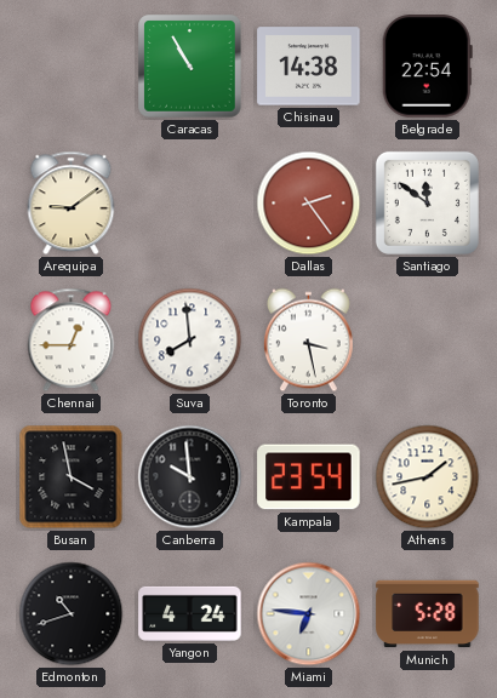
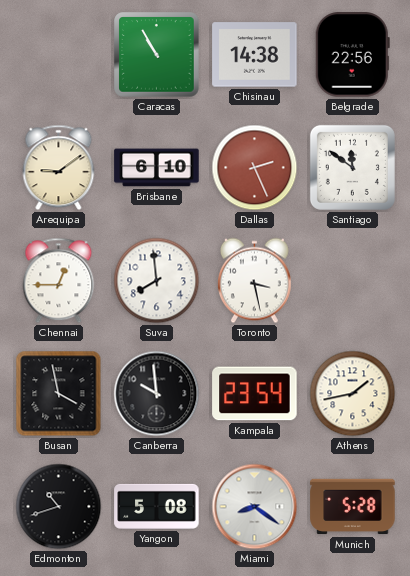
Belgrade: 22:54 -> 22:56
Brisbane: none -> 6:10
Dallas: 2:24 -> 2:26
Yangon: 4:24 -> 5:08
Miami: 6:46 -> 8:21
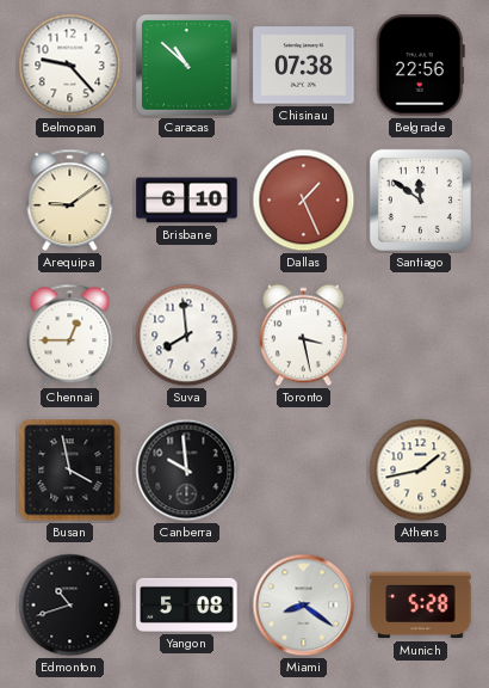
Belmopan: none -> 9:23
Caracas: 10:55 -> 10:52
Chisinau: 14:38 -> 07:38
Dallas: 2:26 -> 1:26
Kampala: 23:54 -> none
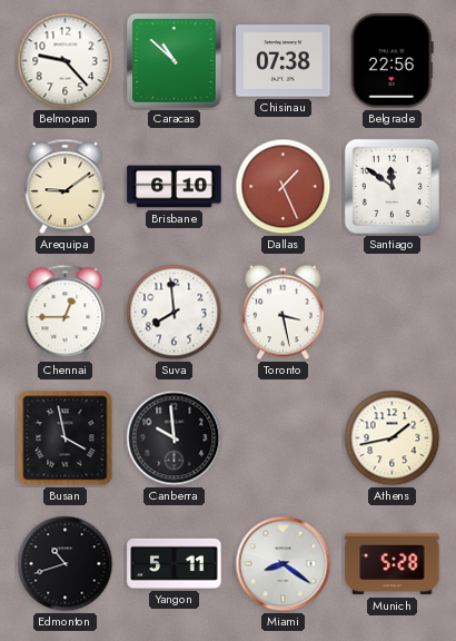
Yangon: 5:08 -> 5:11
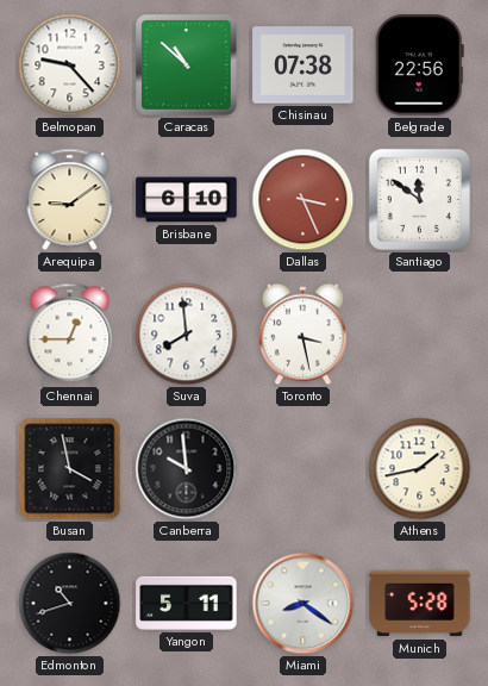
Dallas: 1:26 -> 3:26
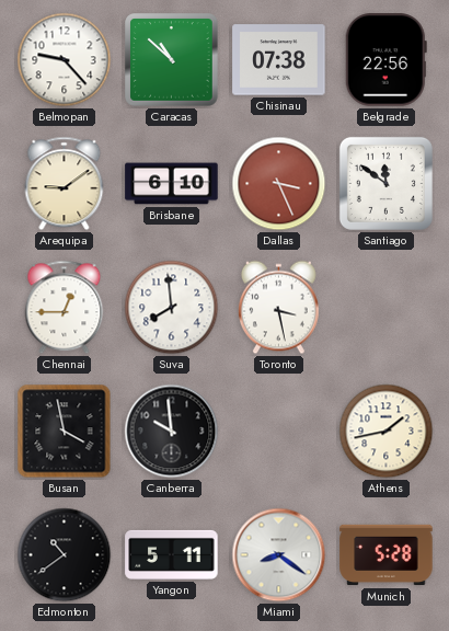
Edmonton: 10:42 -> 10:39
